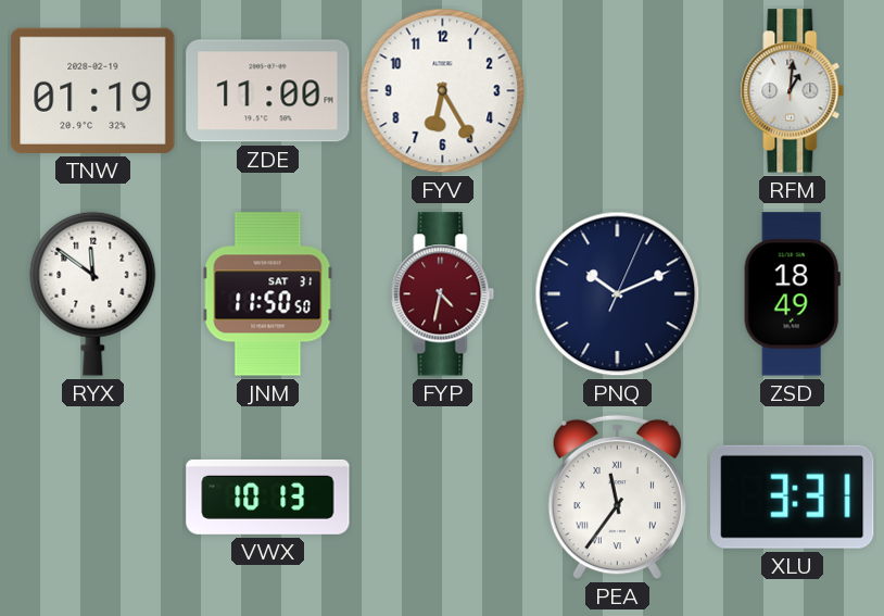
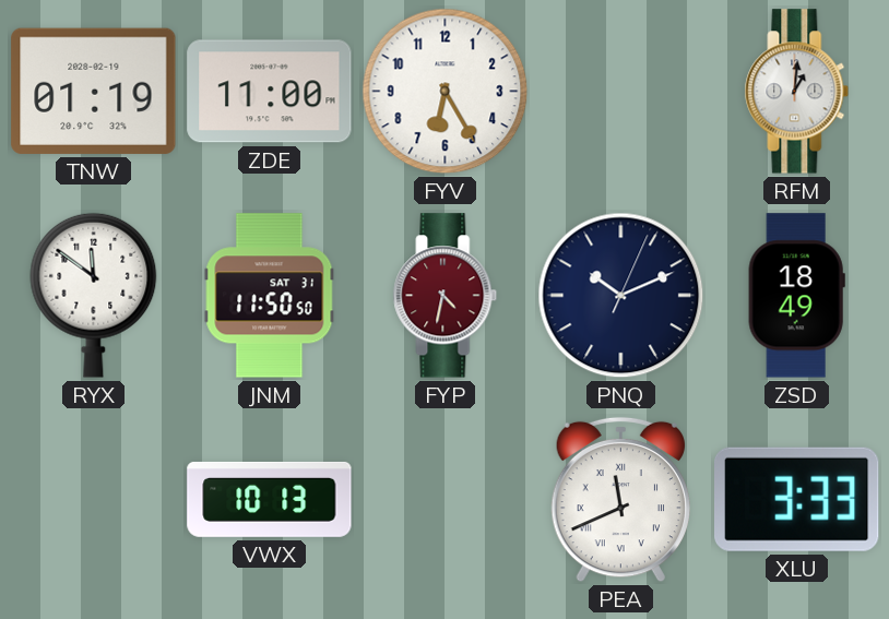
PEA: 11:36 -> 11:41
XLU: 3:31 -> 3:33
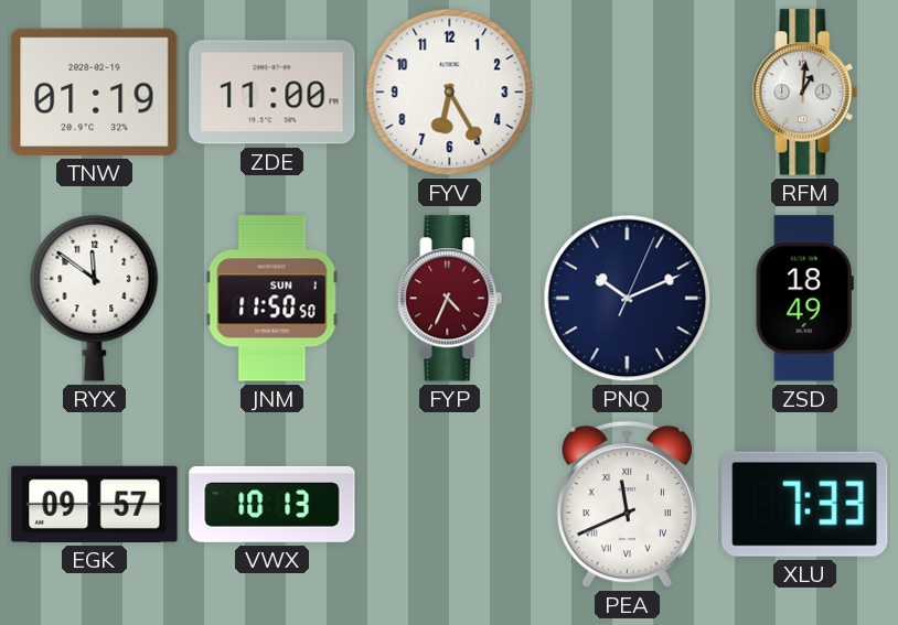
JNM date: SAT 31 -> SUN 1
FYP: 4:32 -> 4:34
EGK: none -> 09:57
XLU: 3:33 -> 7:33
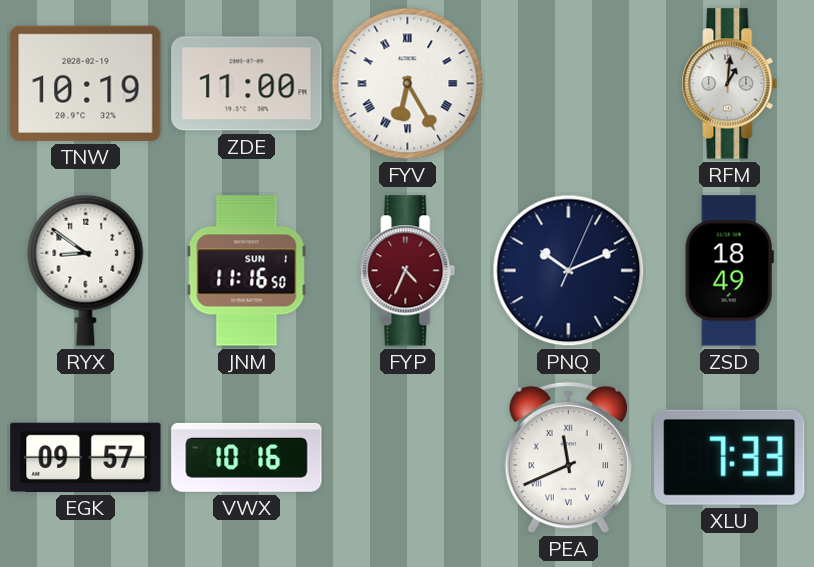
TNW: 01:19 -> 10:19
FYV numerals: Arabic -> Roman
RYX: 11:51 -> 8:51
JNM: 11:50 -> 11:16
VWX: 10:13 -> 10:16
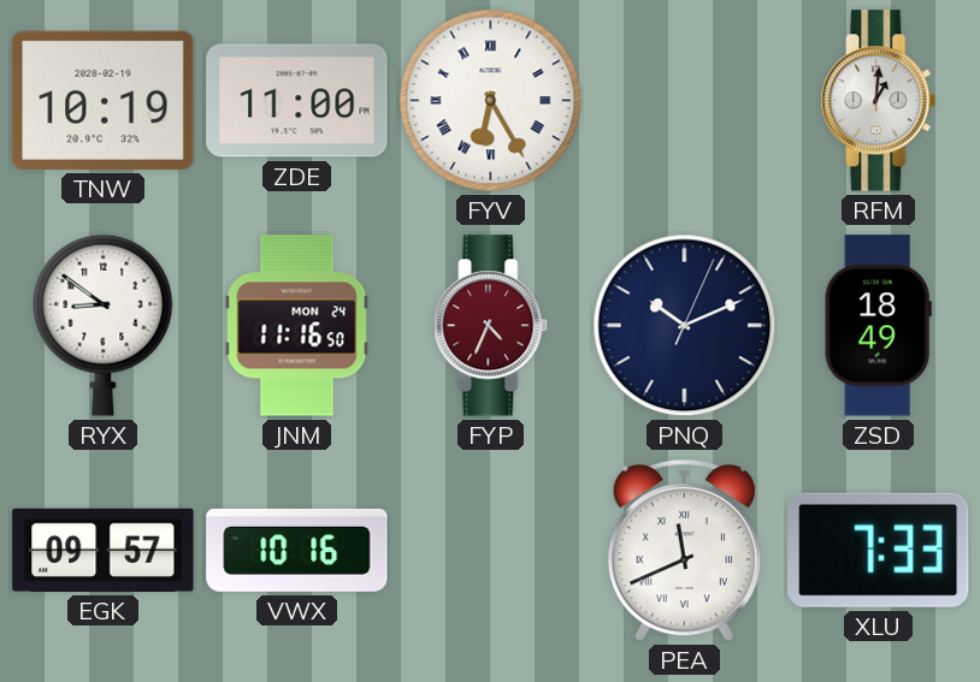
JNM date: SUN 1 -> MON 24
